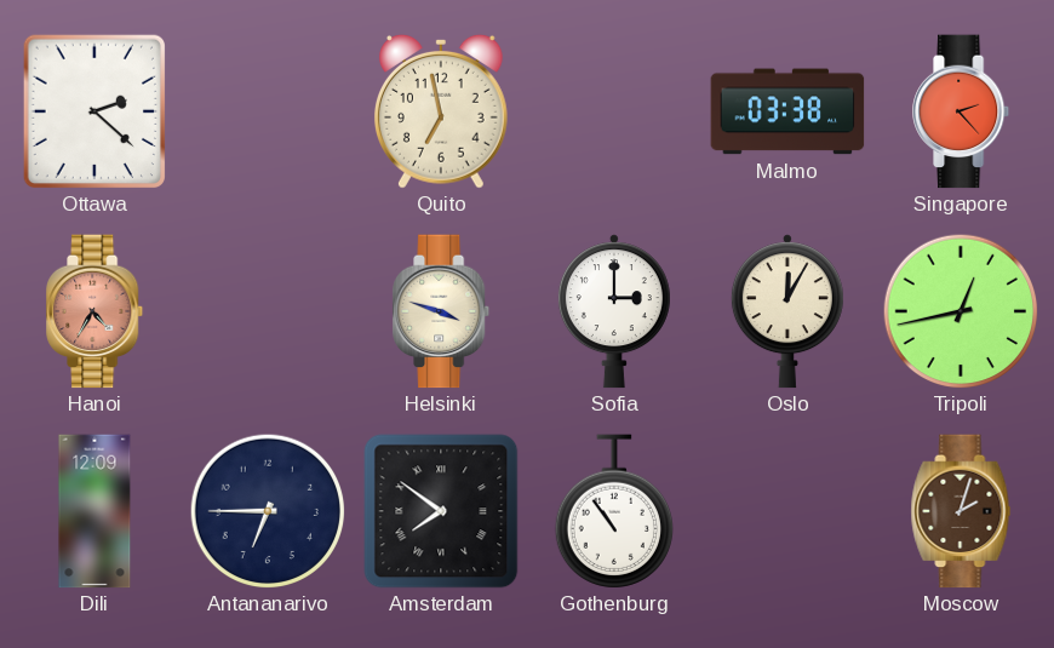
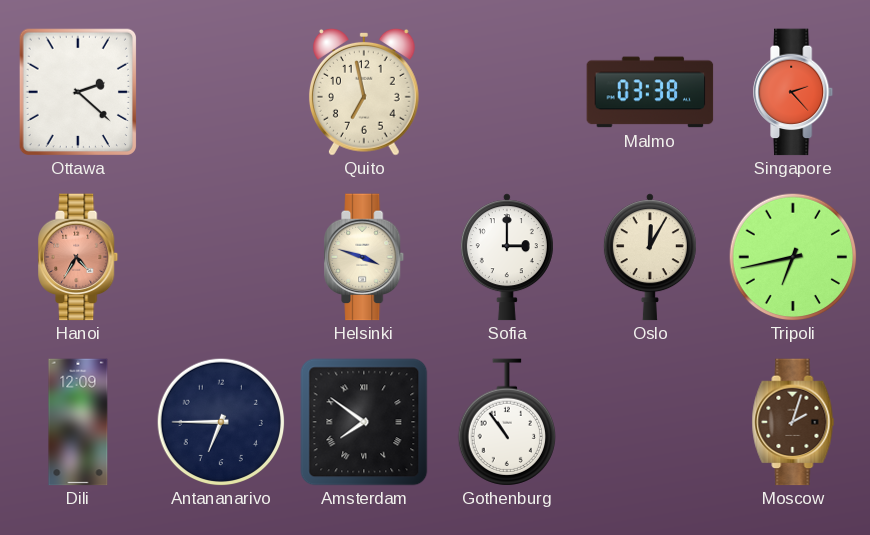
Tripoli: 12:43 -> 6:43
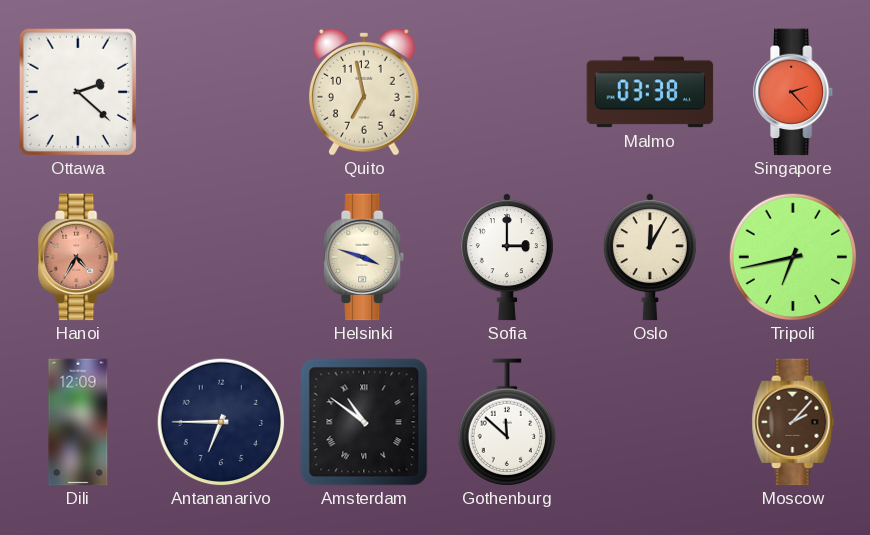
Amsterdam: 7:51 -> 10:51
Gothenburg: 10:54 -> 11:52
Moscow: 2:03 -> 2:07
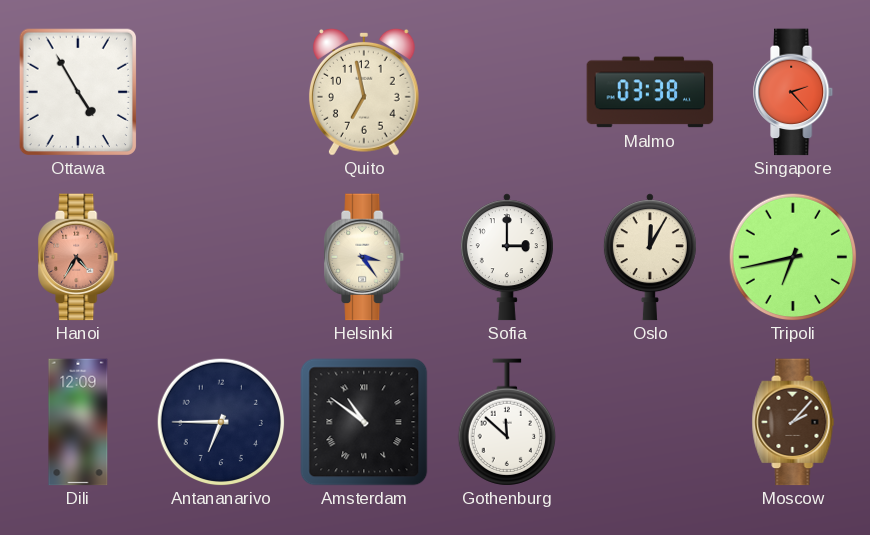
Ottawa: 2:22 -> 4:55
Helsinki: 3:48 -> 3:24
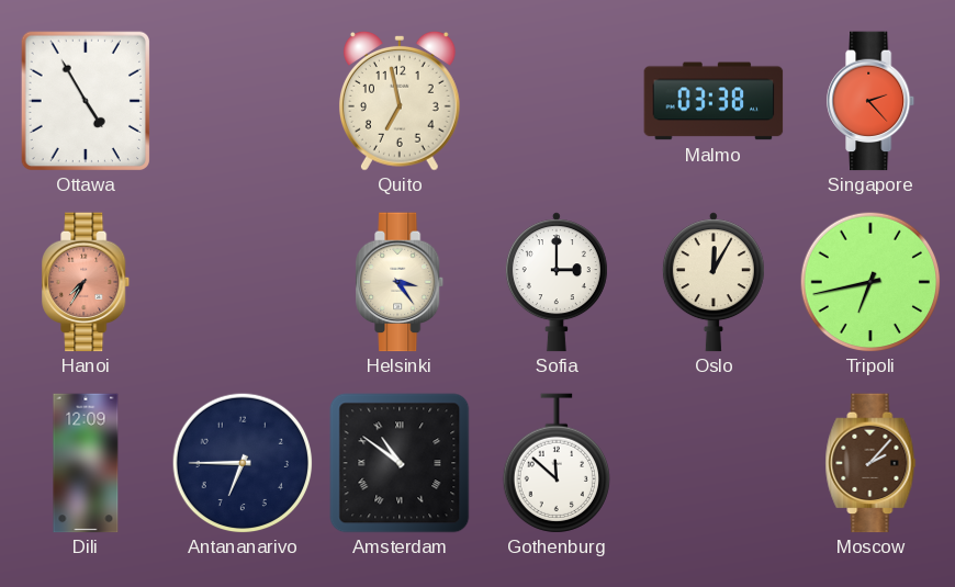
Hanoi: 4:35 -> 7:35
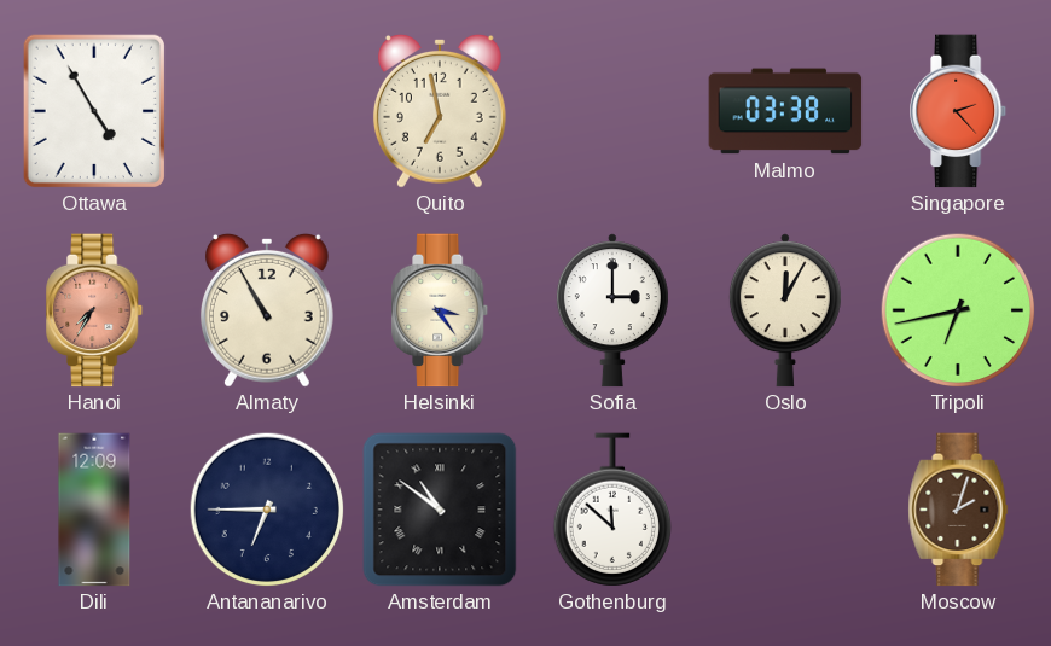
Almaty: none -> 10:55
Moscow: 2:07 -> 2:03
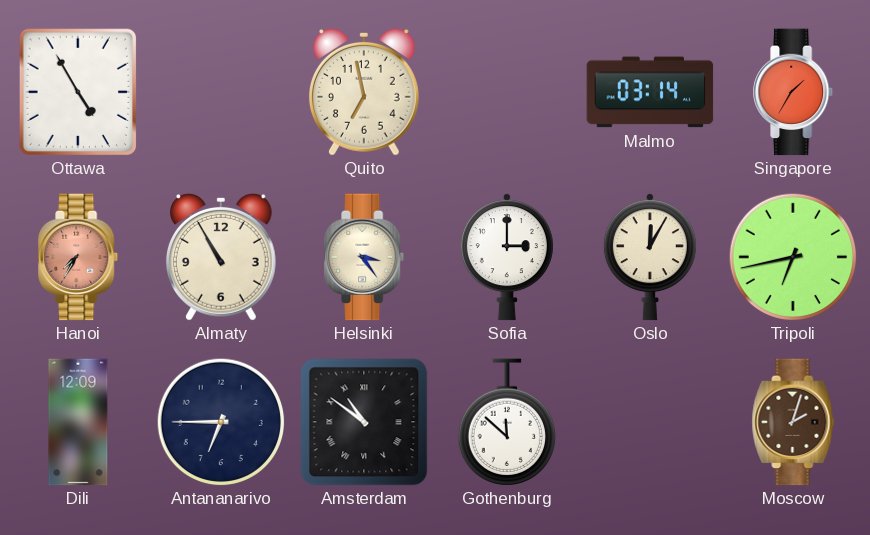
Malmo: 03:38 -> 03:14
Singapore: 2:23 -> 1:35
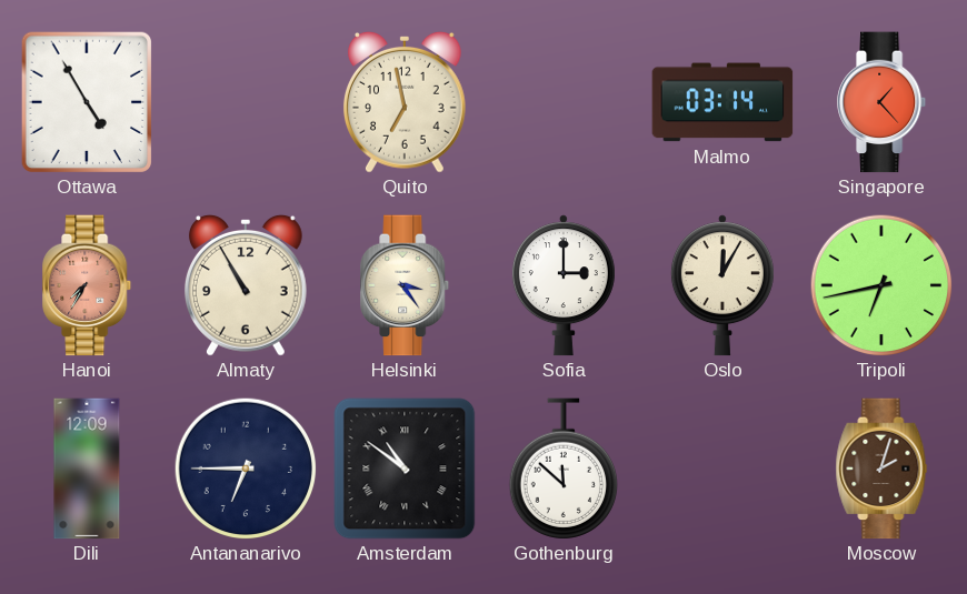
Singapore: 1:35 -> 1:23
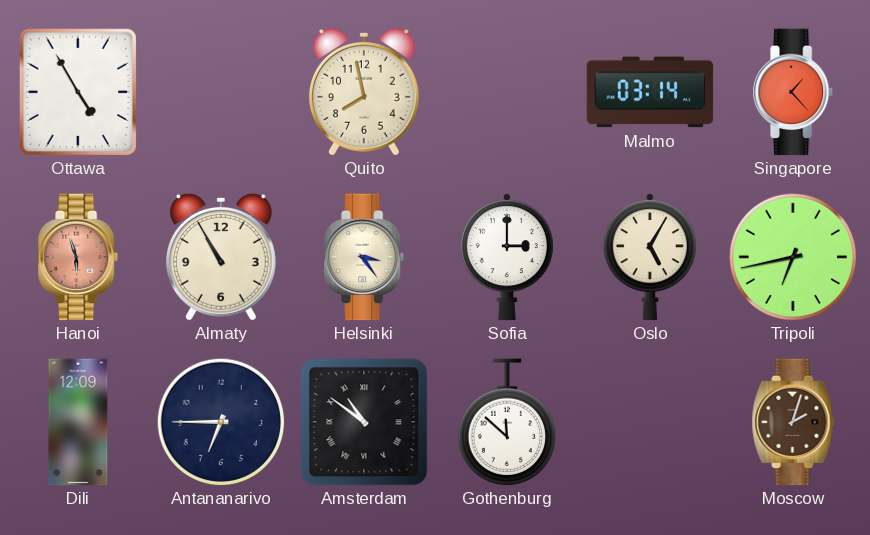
Quito: 6:58 -> 7:58
Hanoi: 7:35 -> 5:57
Oslo: 12:05 -> 5:05
